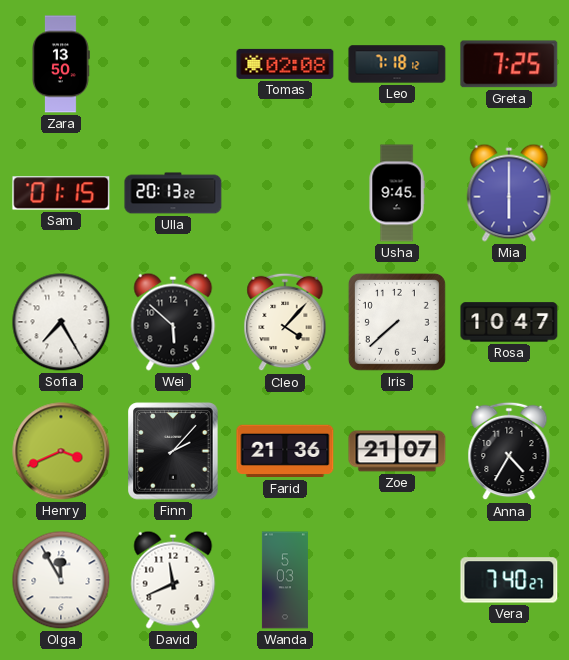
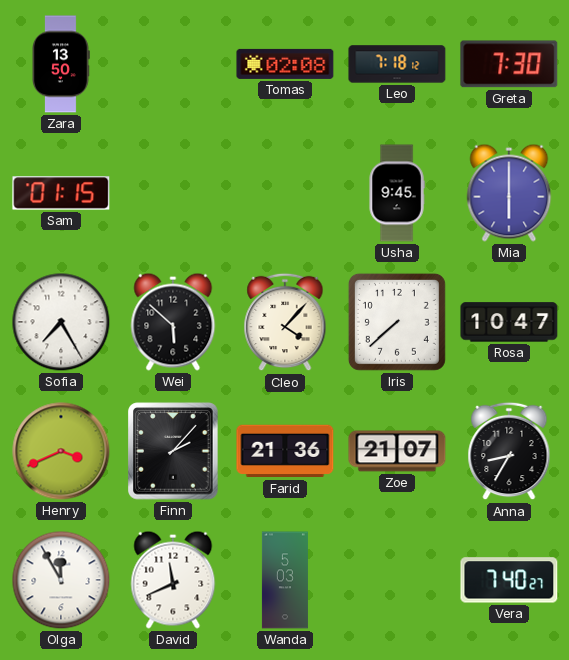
Greta: 7:25 -> 7:30
Ulla: 20:13 -> none
Anna: 4:35 -> 8:35
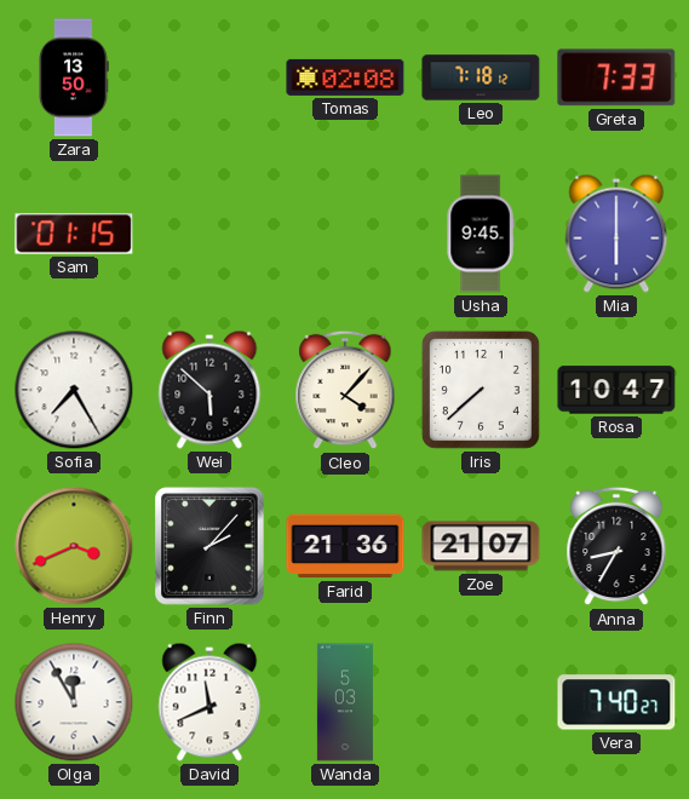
Greta: 7:30 -> 7:33
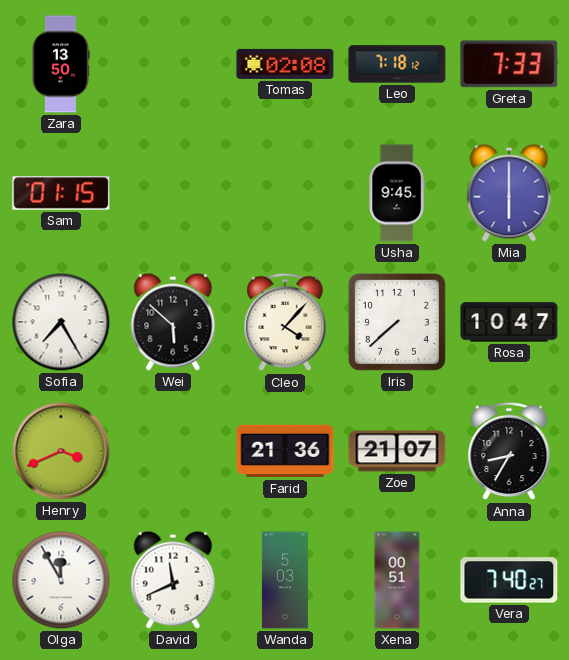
Finn: 2:07 -> none
Xena: none -> 00:51
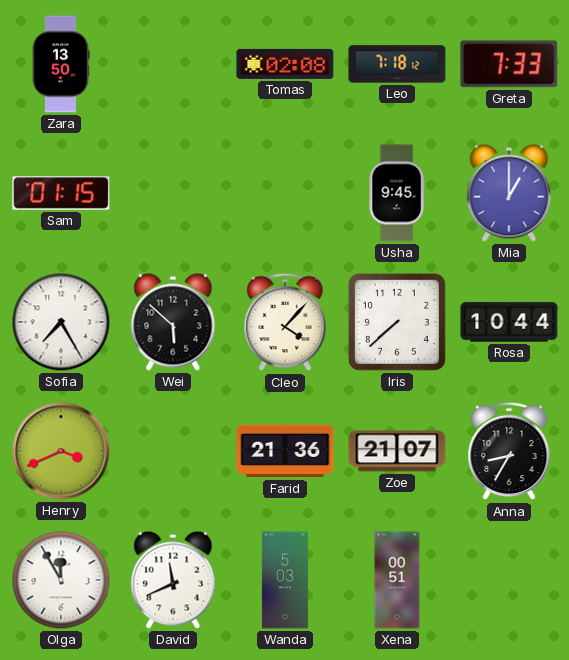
Mia: 6:00 -> 1:00
Rosa: 10:47 -> 10:44
Vera: 7:40 -> none
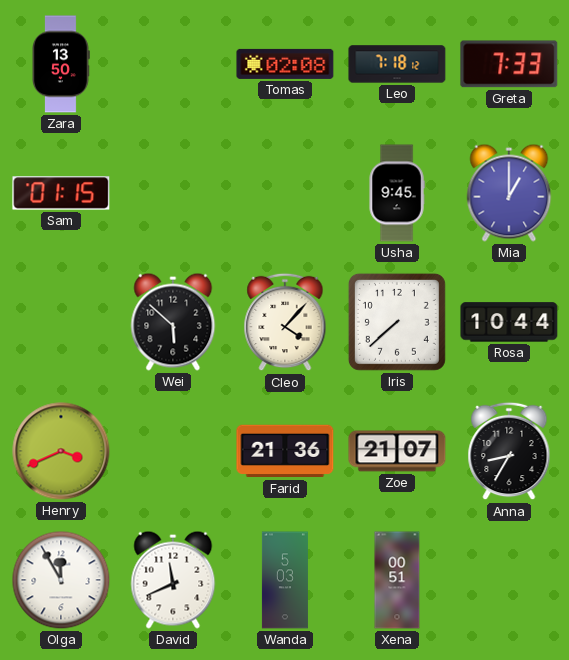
Sofia: 7:25 -> none
